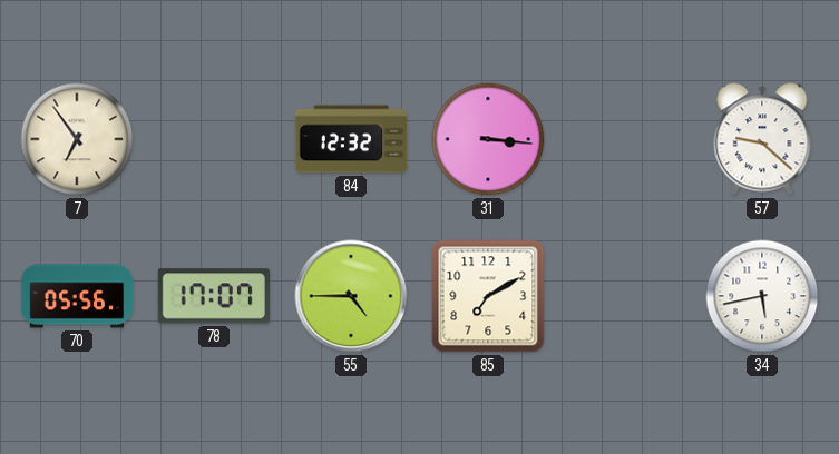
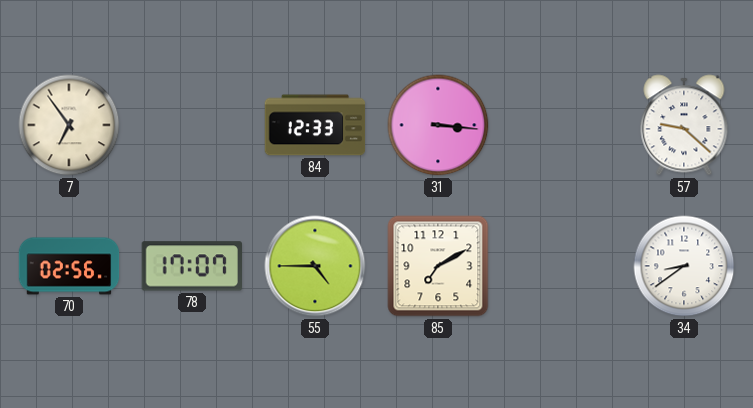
84: 12:32 -> 12:33
70: 05:56 -> 02:56
34: 5:43 -> 8:39
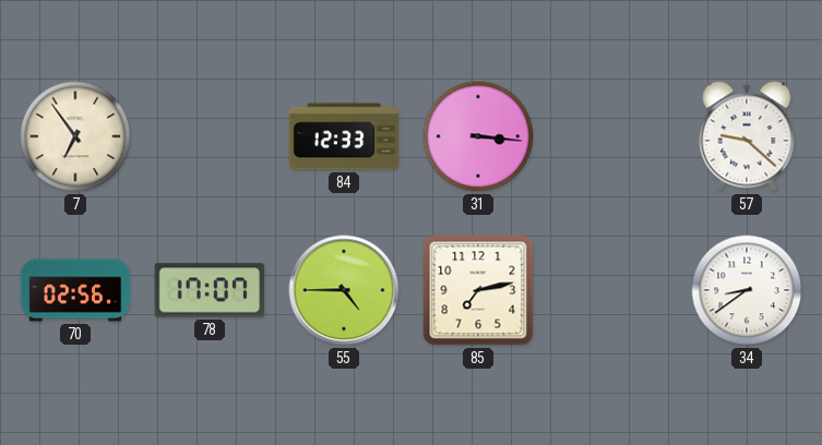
85: 7:10 -> 7:13
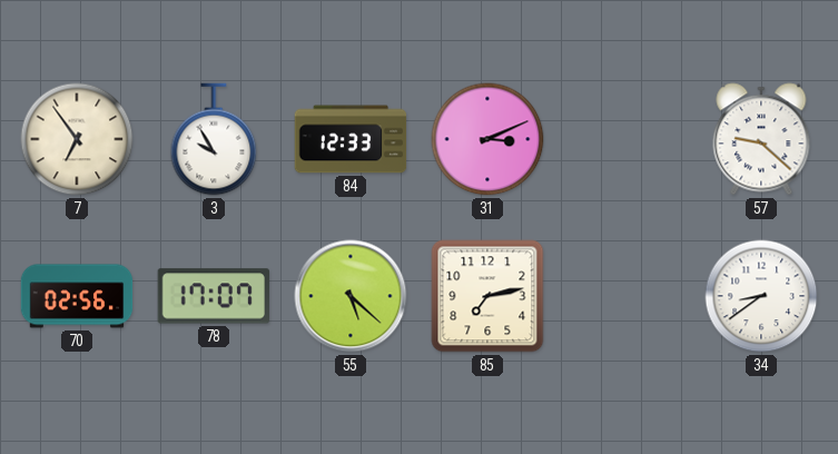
3: none -> 9:55
31: 3:16 -> 3:11
55: 4:45 -> 5:22
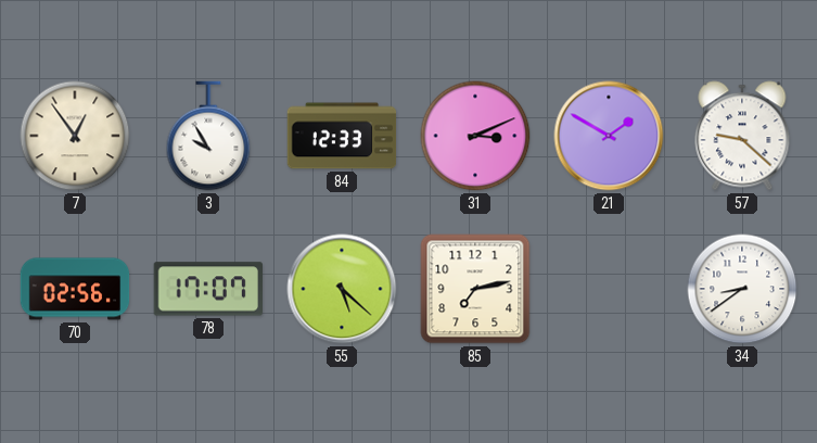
7: 6:54 -> 12:54
21: none -> 1:50
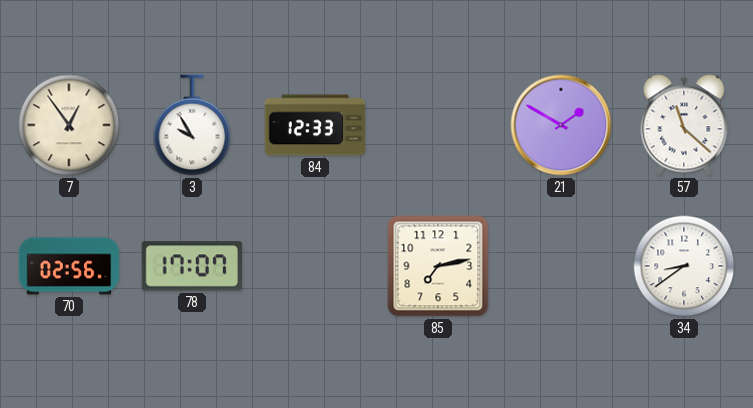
31: 3:11 -> none
57: 9:22 -> 11:22
55: 5:22 -> none
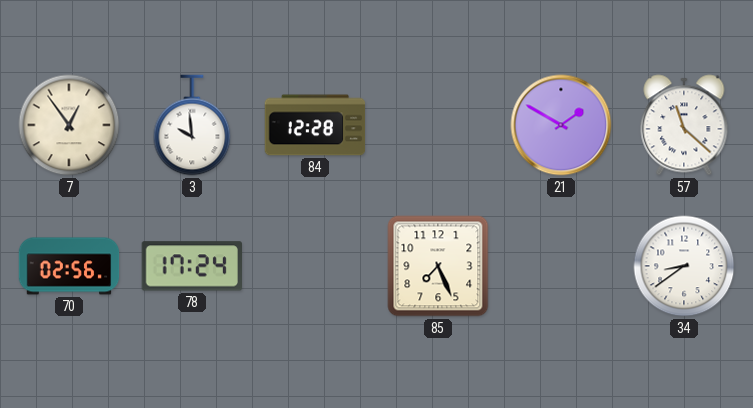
3: 9:55 -> 9:59
84: 12:33 -> 12:28
78: 17:07 -> 17:24
85: 7:13 -> 7:26
